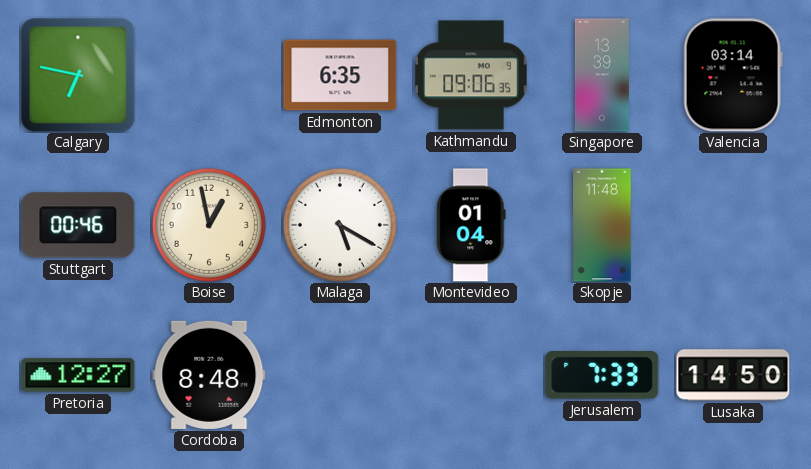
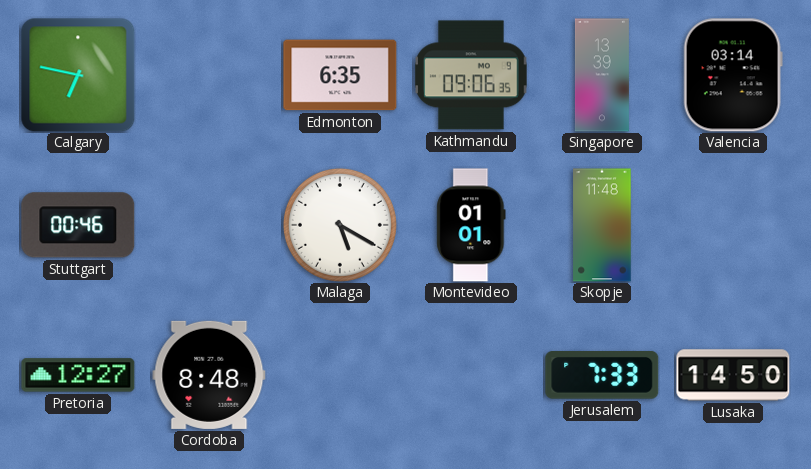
Boise: 12:58 -> none
Montevideo: 01:04 -> 01:01
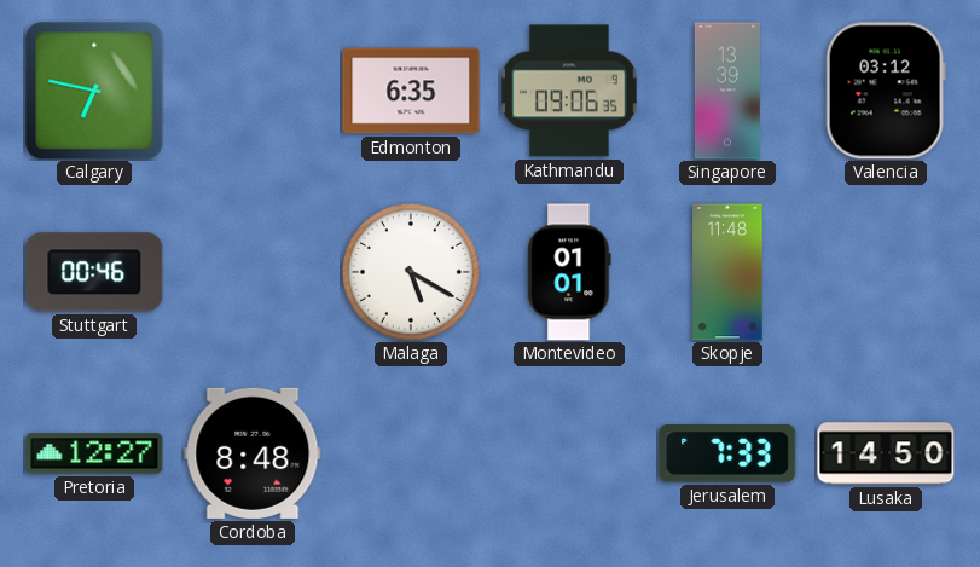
Valencia: 03:14 -> 03:12
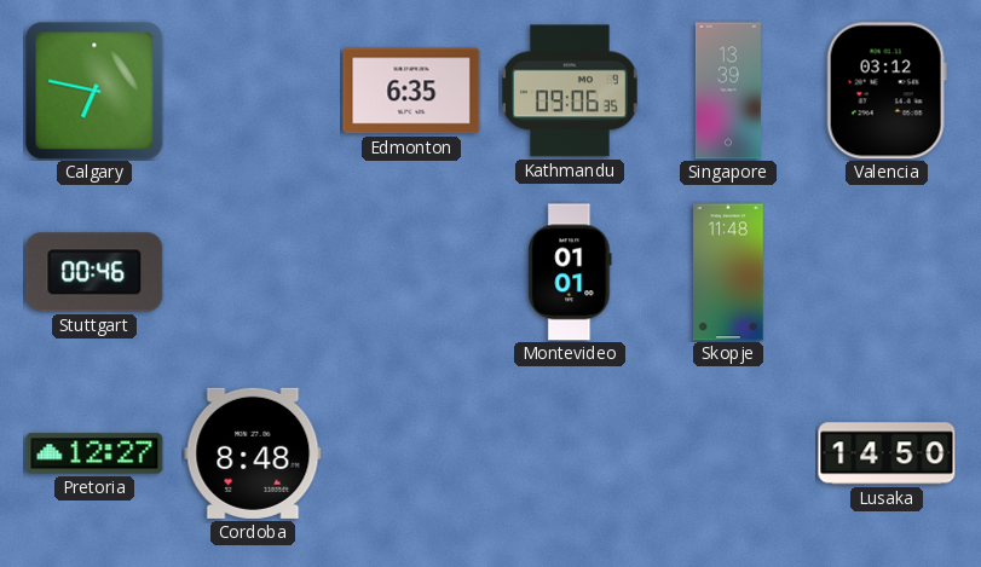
Malaga: 5:20 -> none
Jerusalem: 7:33 -> none
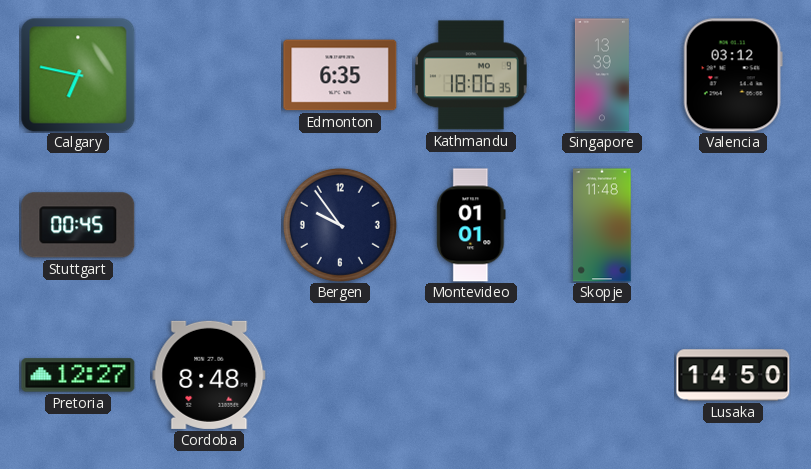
Kathmandu: 09:06 -> 18:06
Stuttgart: 00:46 -> 00:45
Bergen: none -> 9:54
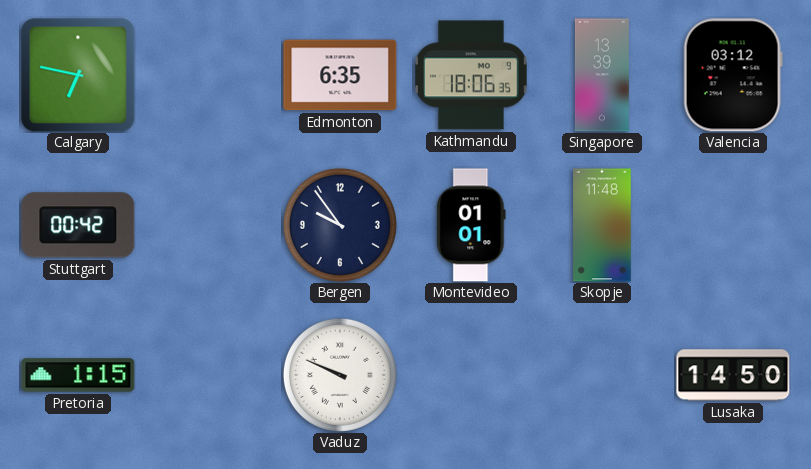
Stuttgart: 00:45 -> 00:42
Pretoria: 12:27 -> 1:15
Cordoba: 8:48 -> none
Vaduz: none -> 9:49
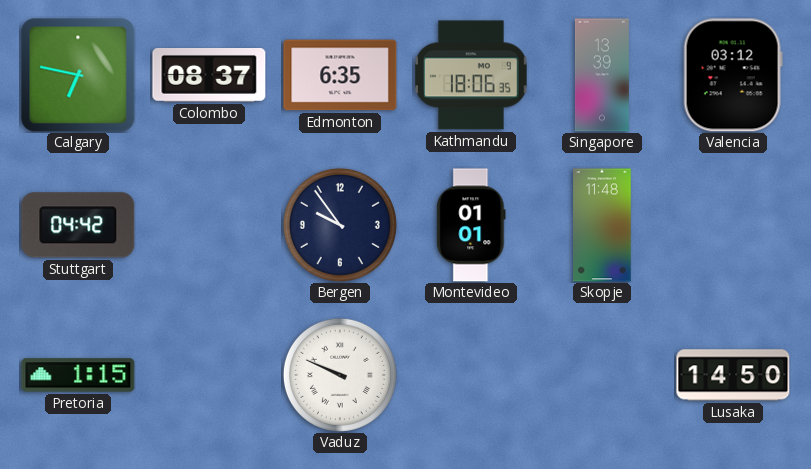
Colombo: none -> 08:37
Stuttgart: 00:42 -> 04:42
